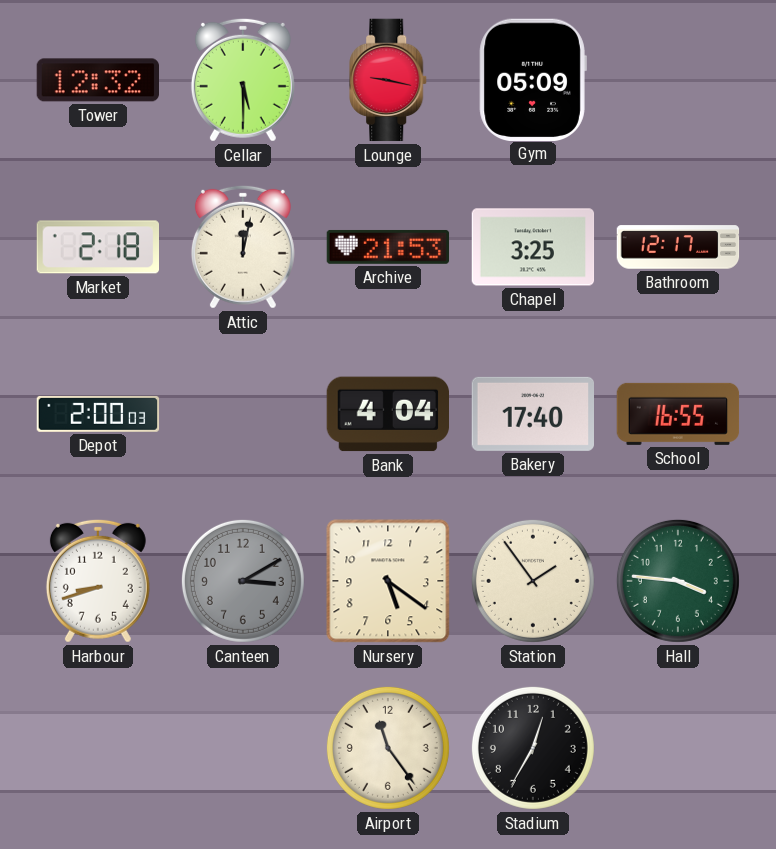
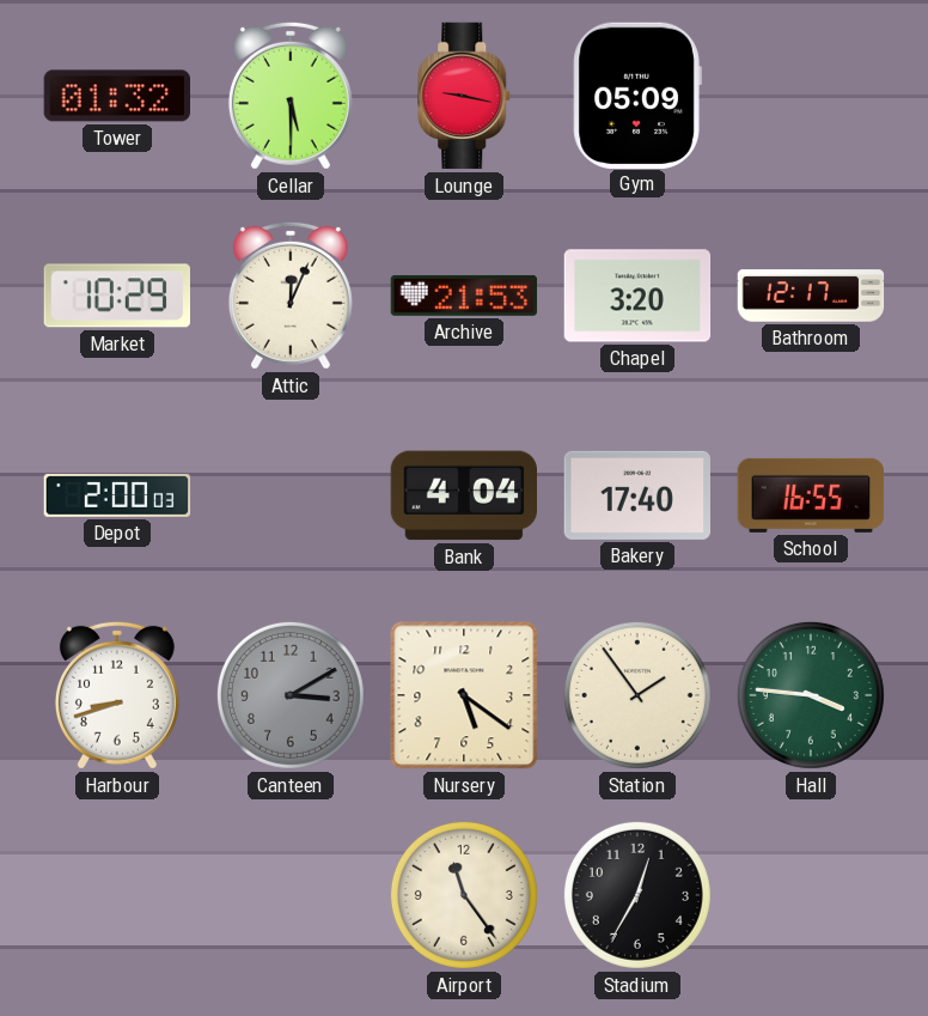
Tower: 12:32 -> 01:32
Market: 2:18 -> 10:29
Attic: 12:02 -> 12:04
Chapel: 3:25 -> 3:20
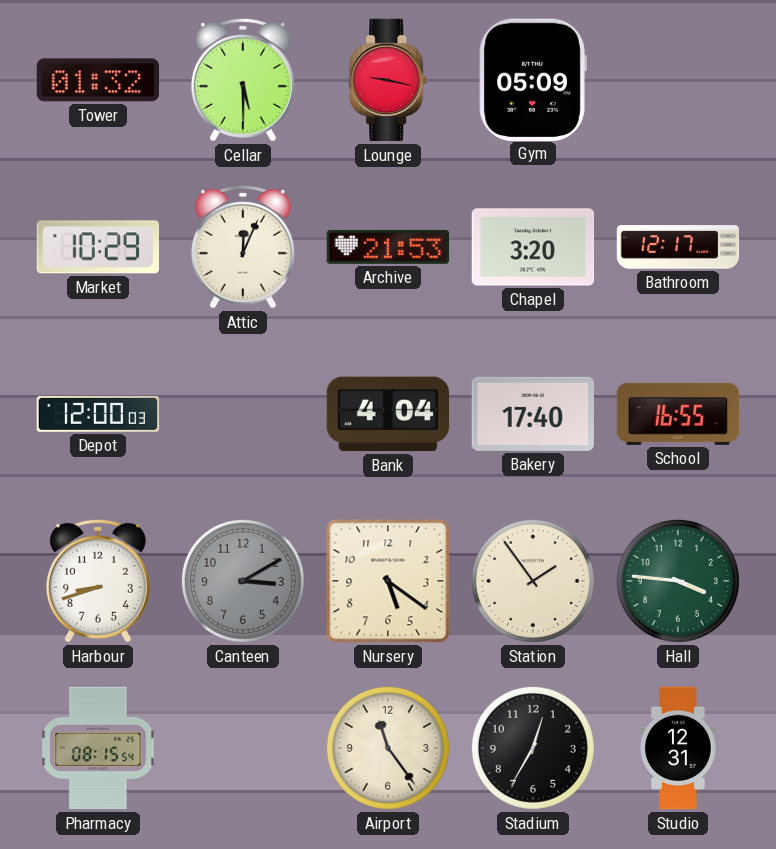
Depot: 2:00 -> 12:00
Pharmacy: none -> 08:15
Studio: none -> 12:31
